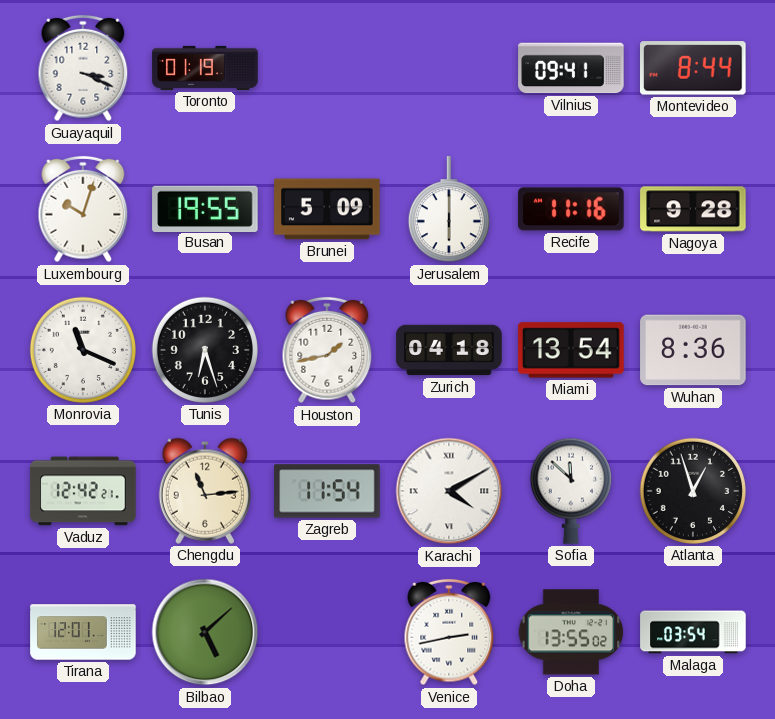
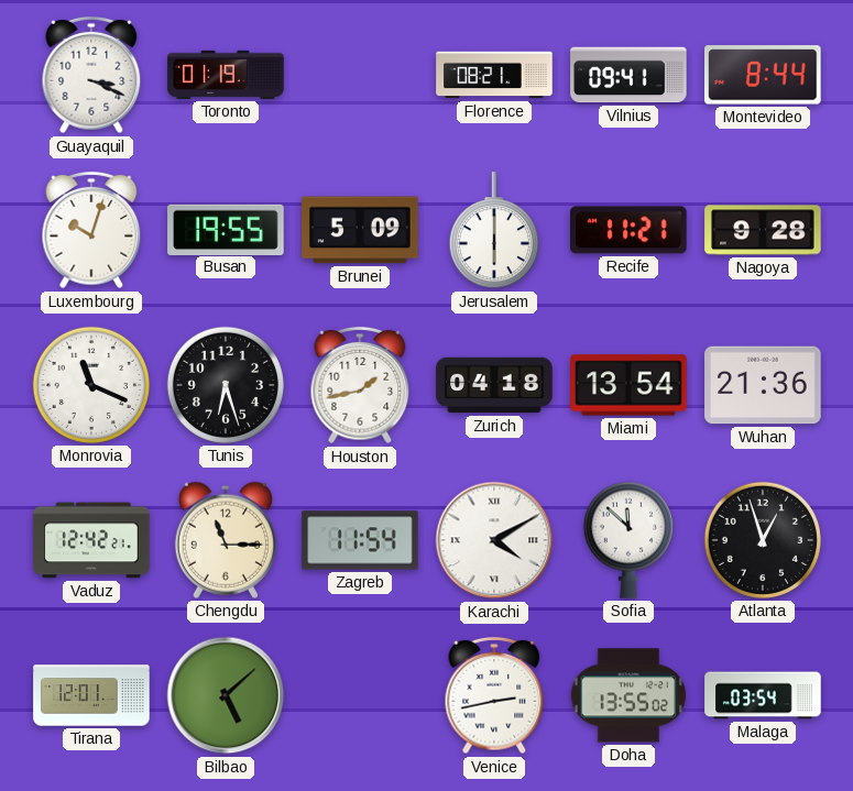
Florence: none -> 08:21
Recife: 11:16 -> 11:21
Wuhan: 8:36 -> 21:36
Chengdu: 11:14 -> 11:15
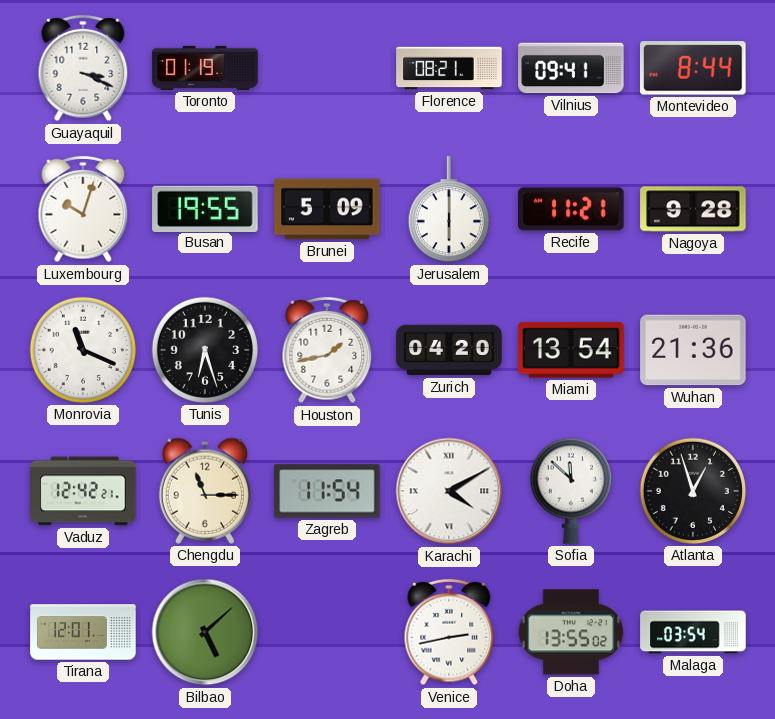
Zurich: 04:18 -> 04:20
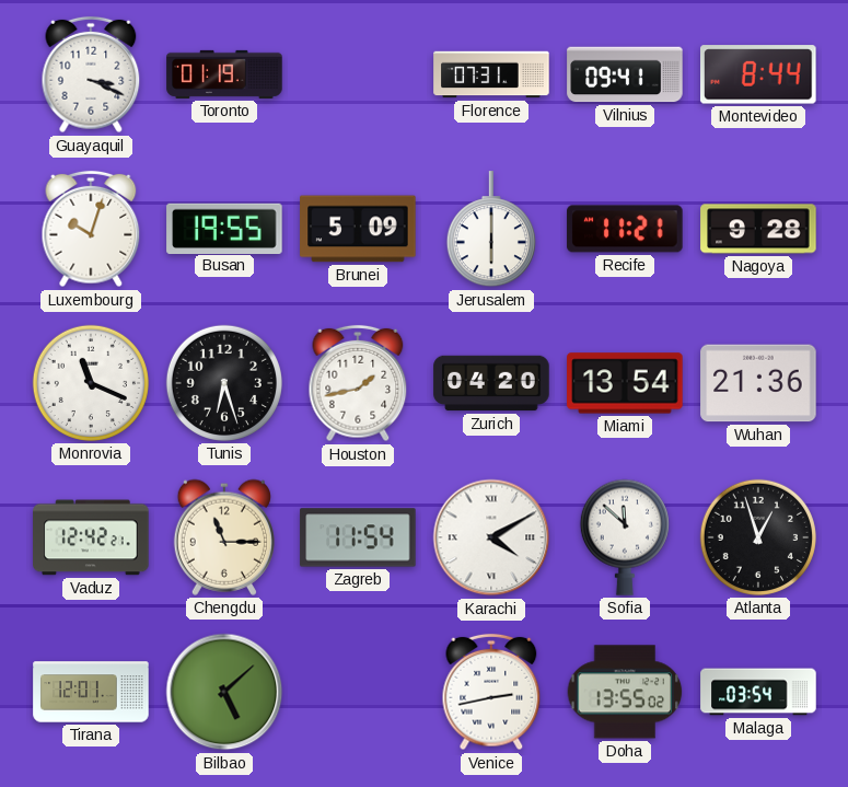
Florence: 08:21 -> 07:31
